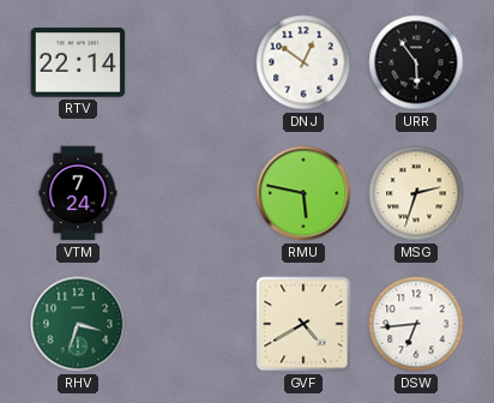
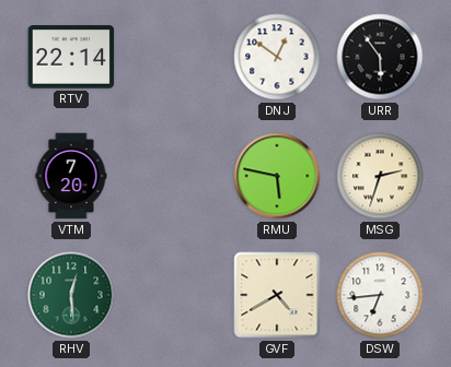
VTM: 7:24 -> 7:20
RHV: 3:33 -> 12:29
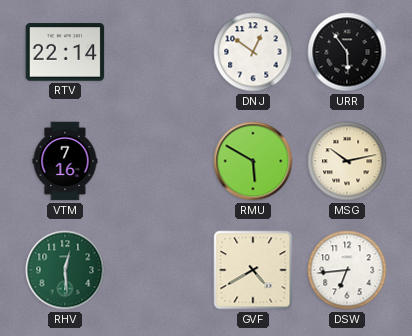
VTM: 7:20 -> 7:16
RMU: 5:47 -> 5:50
MSG: 2:33 -> 10:13
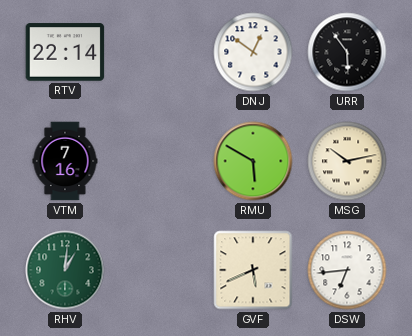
RHV: 12:29 -> 1:01
GVF: 4:40 -> 5:41
